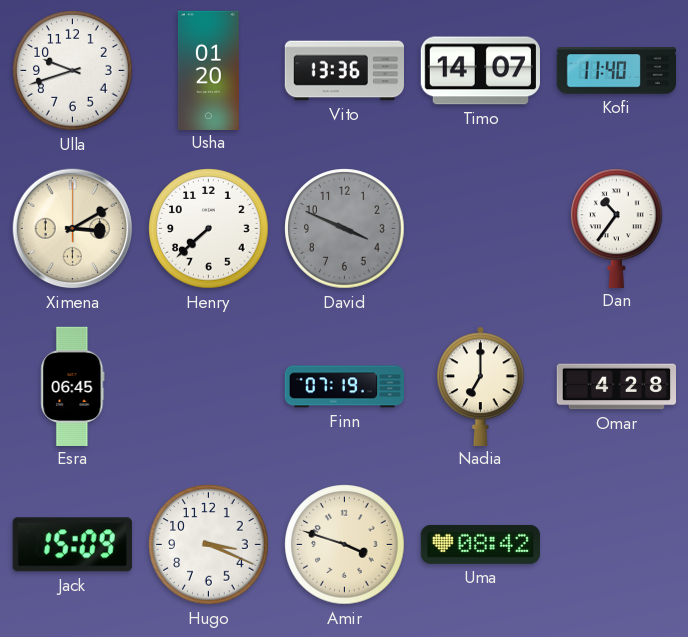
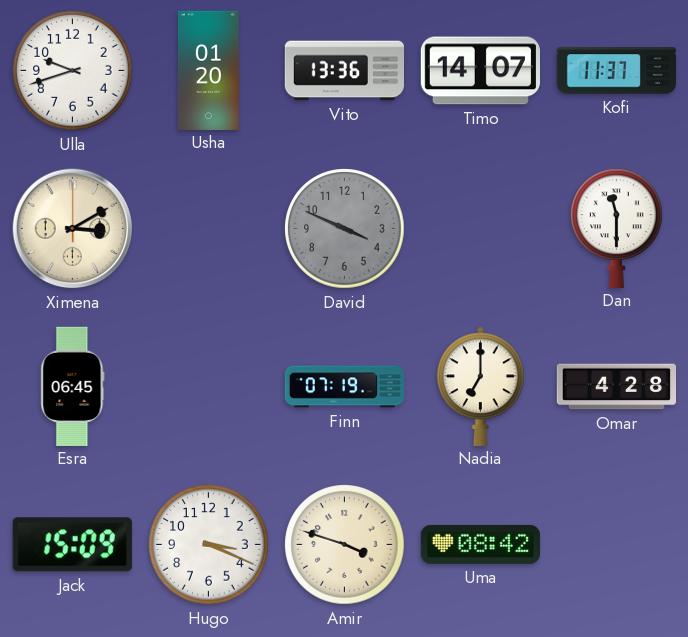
Kofi: 11:40 -> 11:37
Henry: 7:38 -> none
Dan: 10:36 -> 11:30
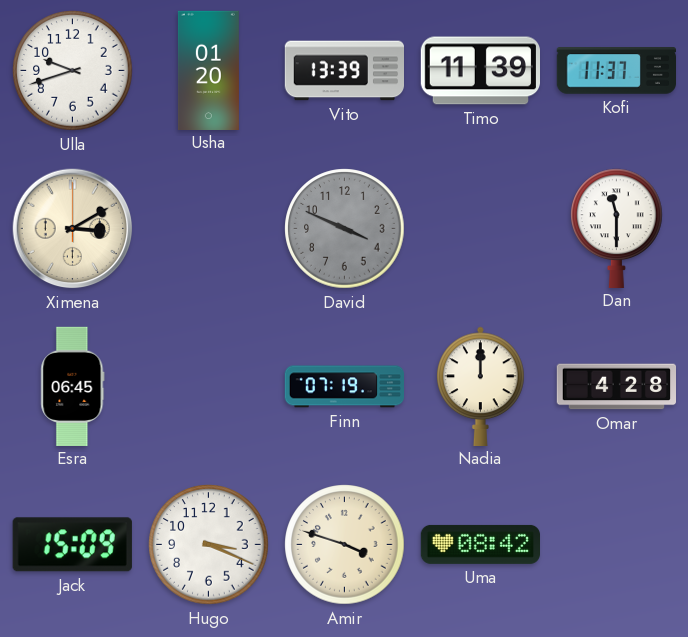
Vito: 13:36 -> 13:39
Timo: 14:07 -> 11:39
Nadia: 7:00 -> 12:00
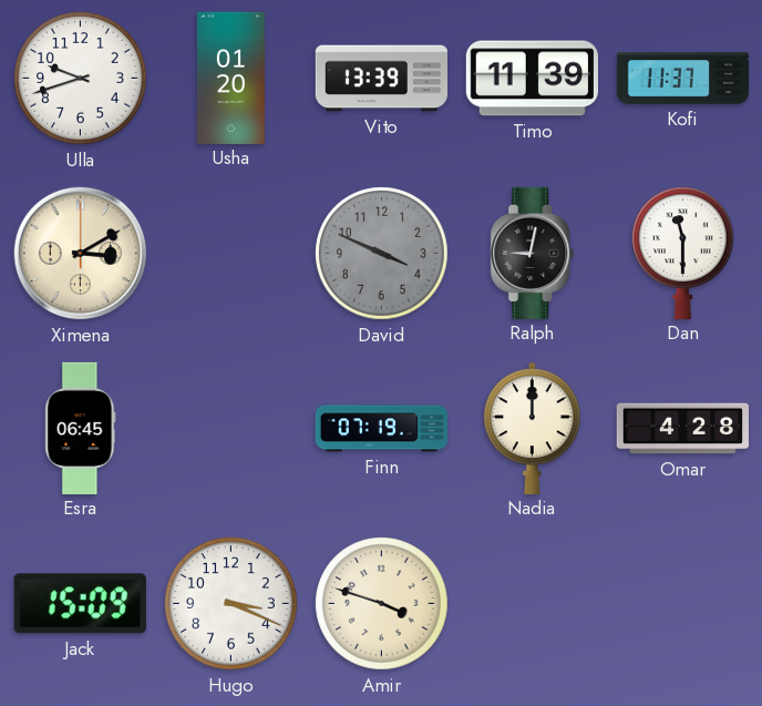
Ralph: none -> 9:02
Uma: 08:42 -> none
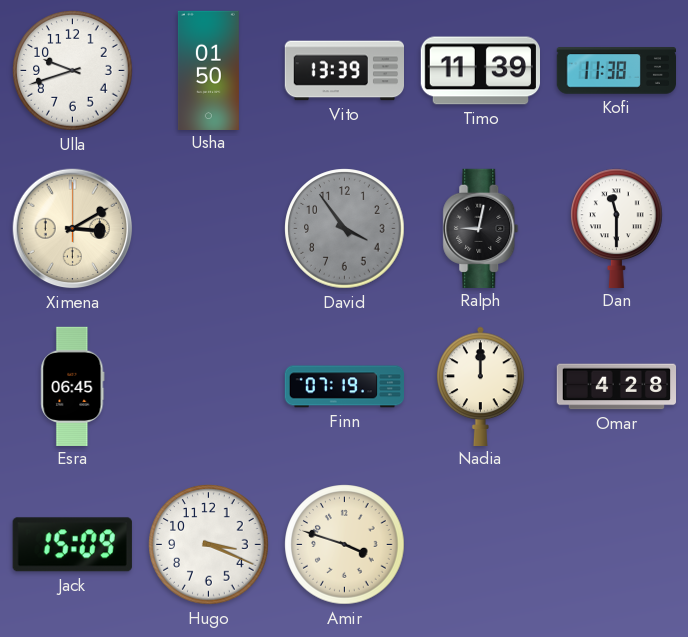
Usha: 01:20 -> 01:50
Kofi: 11:37 -> 11:38
David: 3:49 -> 3:54
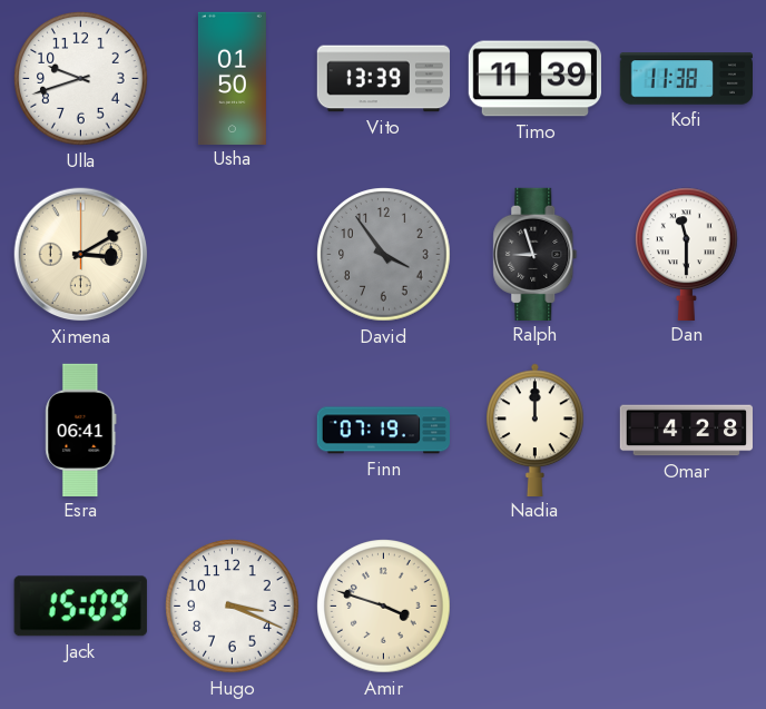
Ralph: 9:02 -> 8:57
Esra: 06:45 -> 06:41
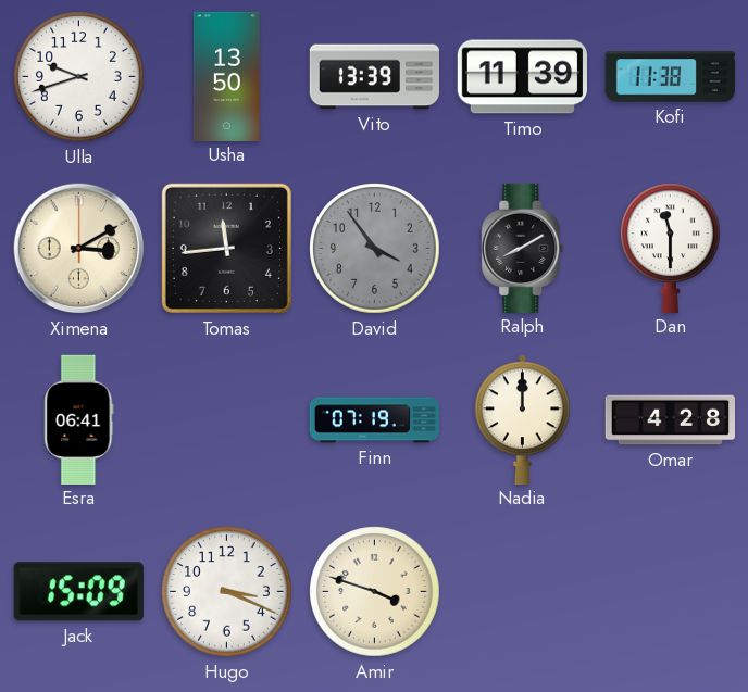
Usha: 01:50 -> 13:50
Tomas: none -> 11:44
Ralph: 8:57 -> 8:10
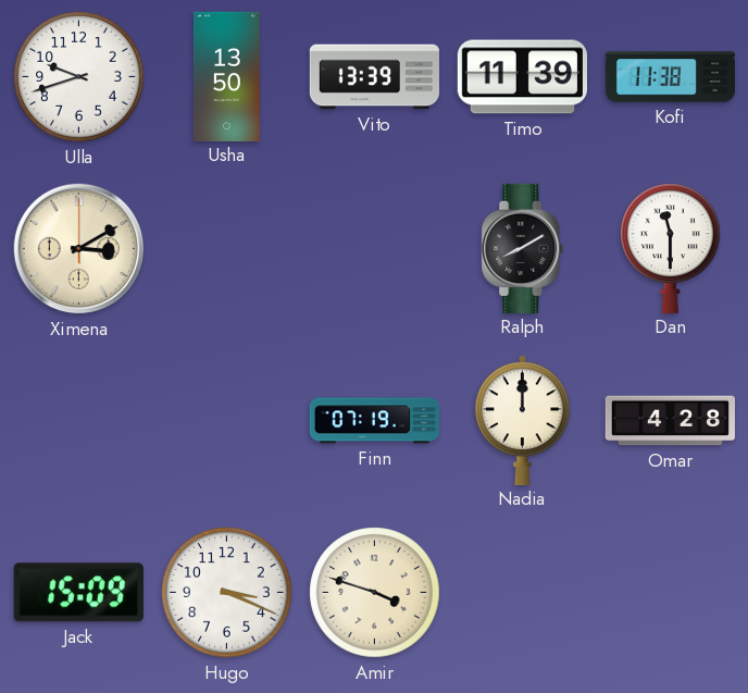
Tomas: 11:44 -> none
David: 3:54 -> none
Esra: 06:41 -> none
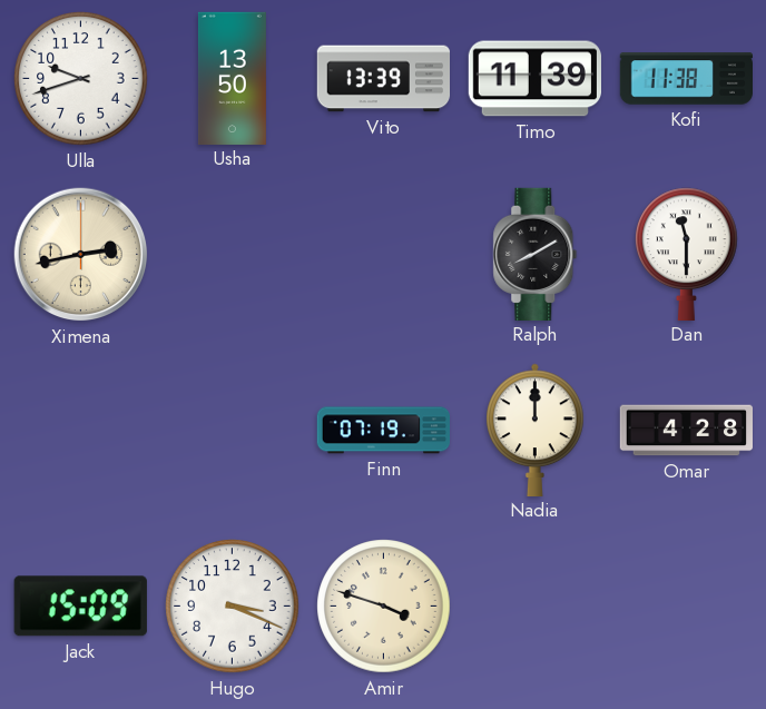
Ximena: 3:10 -> 2:43
